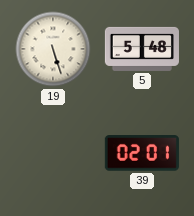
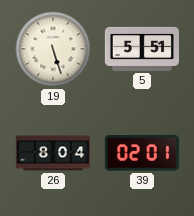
5: 5:48 -> 5:51
26: none -> 8:04
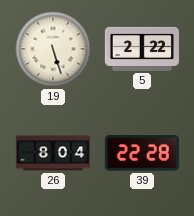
5: 5:51 -> 2:22
39: 02:01 -> 22:28
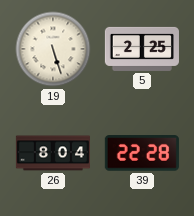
5: 2:22 -> 2:25
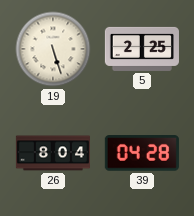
39: 22:28 -> 04:28
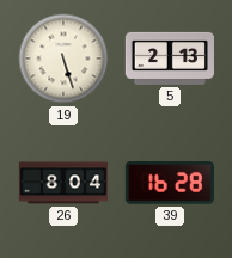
5: 2:25 -> 2:13
39: 04:28 -> 16:28
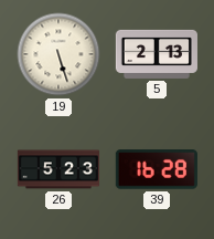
26: 8:04 -> 5:23
